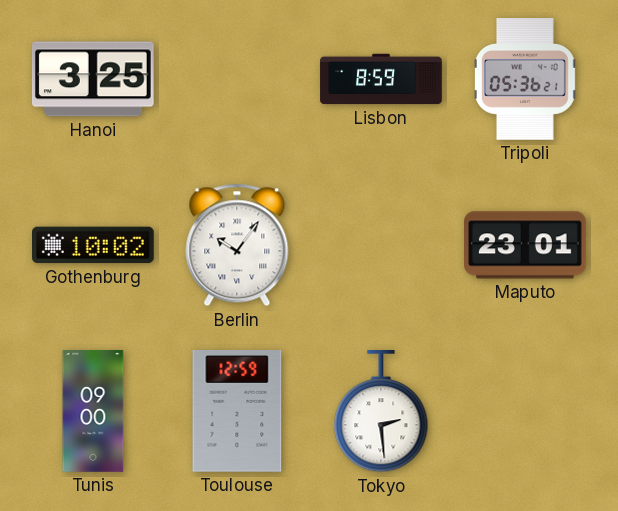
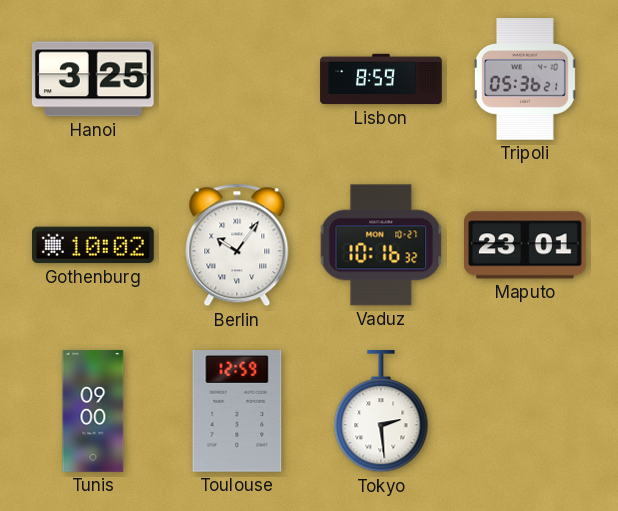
Vaduz: none -> 10:16
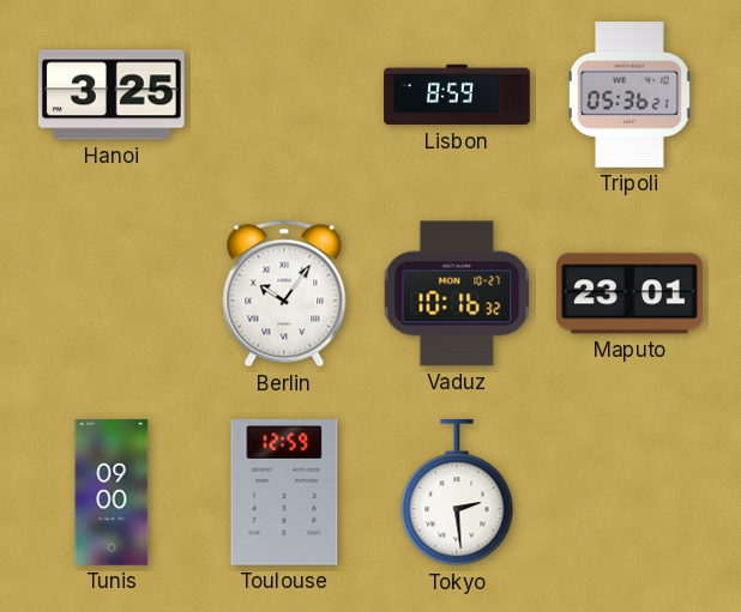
Gothenburg: 10:02 -> none
